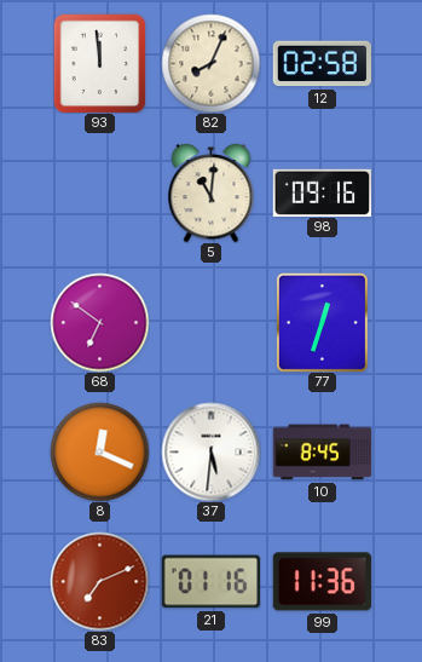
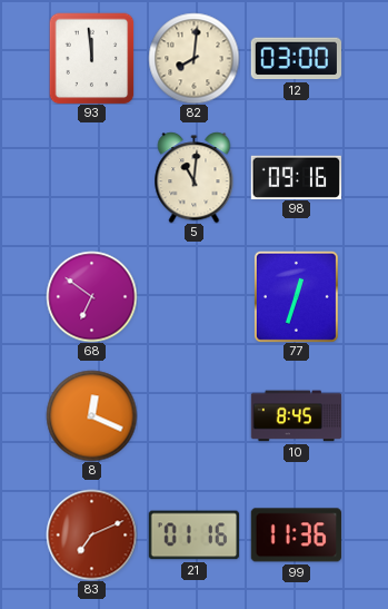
82: 8:04 -> 8:01
12: 02:58 -> 03:00
37: 5:31 -> none
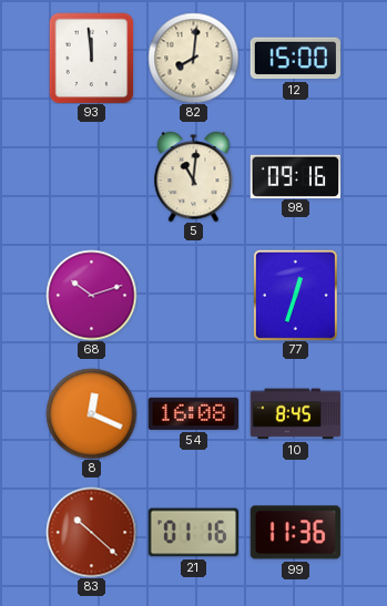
12: 03:00 -> 15:00
68: 6:51 -> 10:12
54: none -> 16:08
83: 7:11 -> 10:22
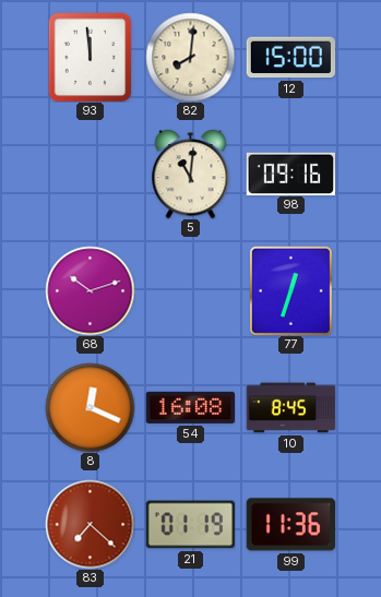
83: 10:22 -> 7:22
21: 01:16 -> 01:19
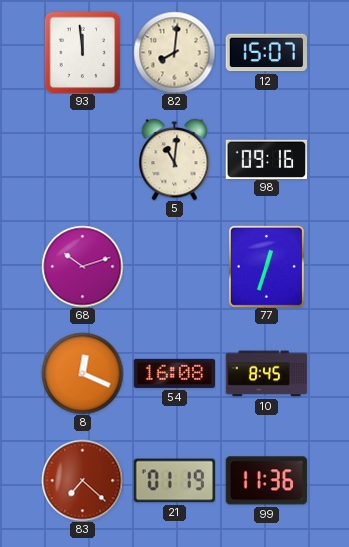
12: 15:00 -> 15:07
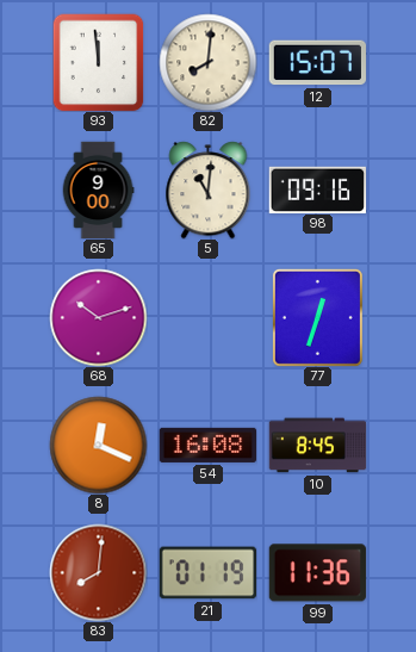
65: none -> 9:00
83: 7:22 -> 8:01
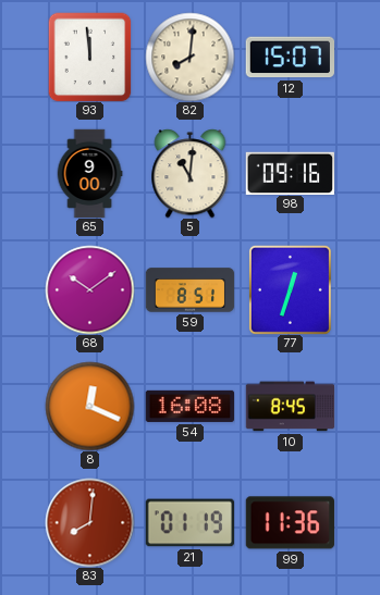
68: 10:12 -> 10:09
59: none -> 8:51
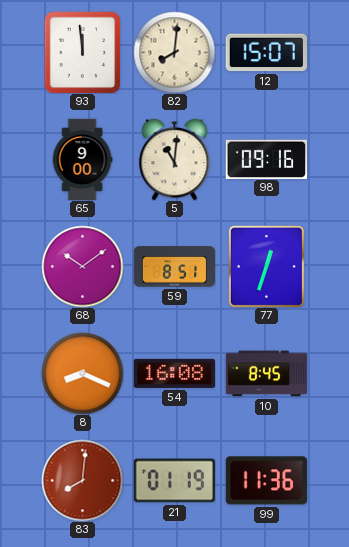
8: 12:19 -> 8:19
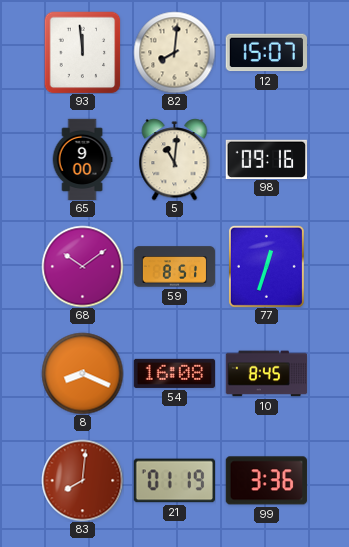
99: 11:36 -> 3:36
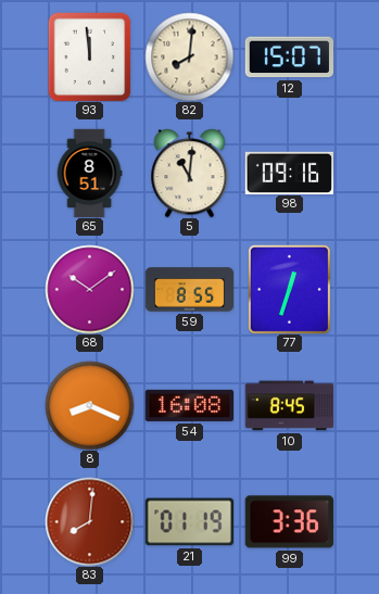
65: 9:00 -> 8:51
59: 8:51 -> 8:55
